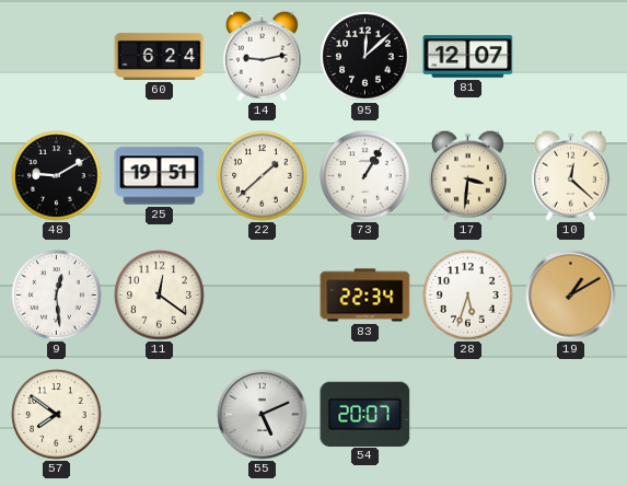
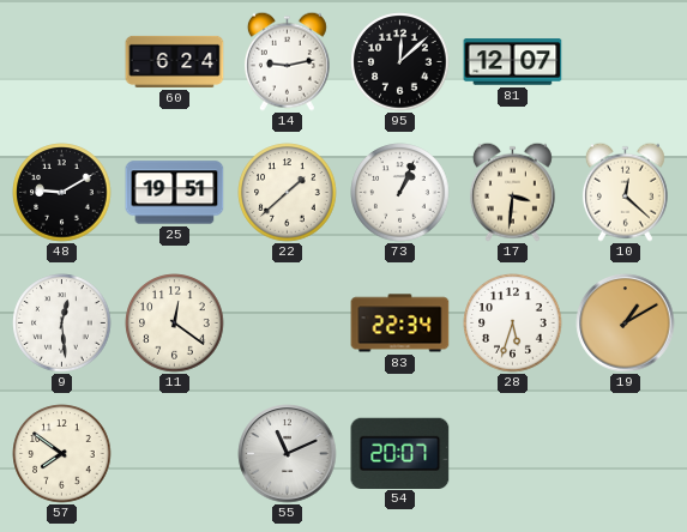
73: 1:05 -> 1:04
55: 5:11 -> 11:11
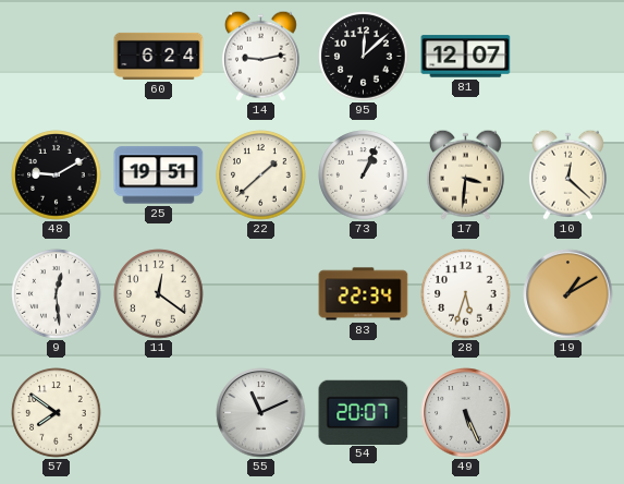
49: none -> 5:26
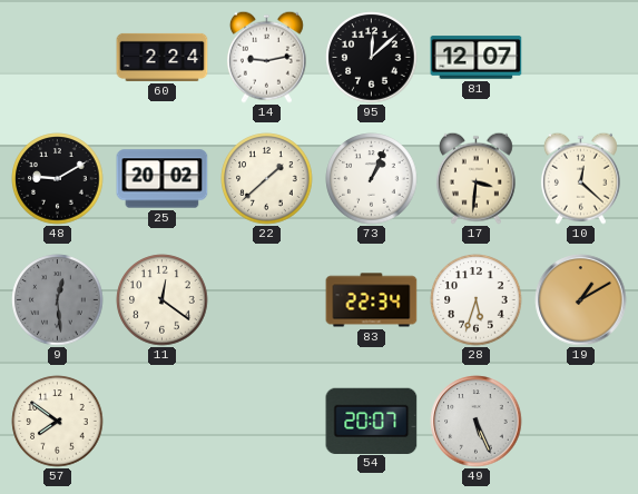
60: 6:24 -> 2:24
25: 19:51 -> 20:02
9 dial: white -> grey
55: 11:11 -> none
